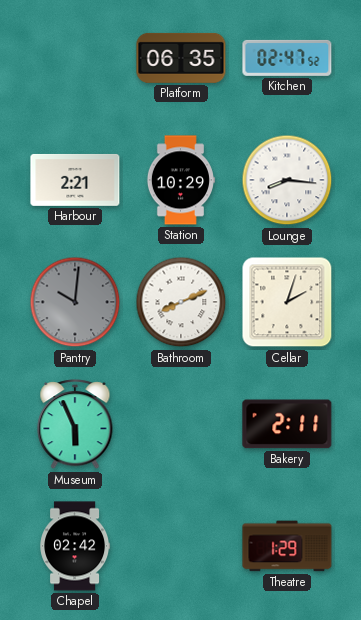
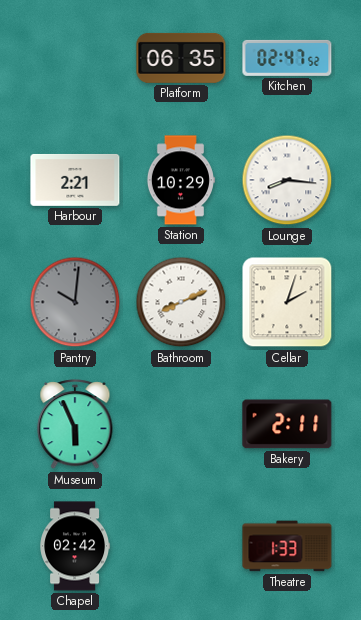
Theatre: 1:29 -> 1:33
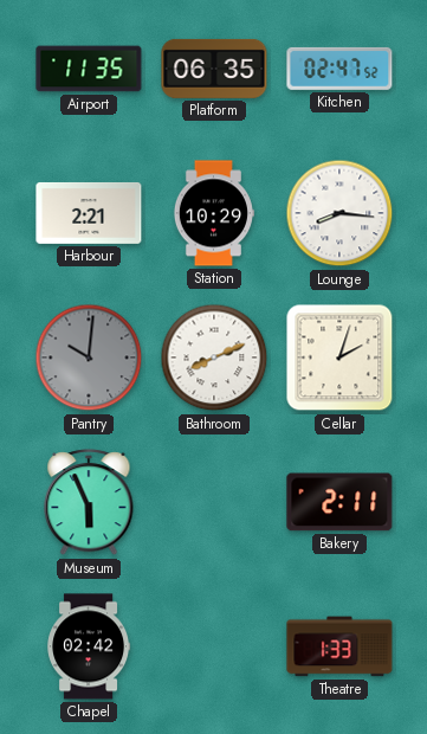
Airport: none -> 11:35
